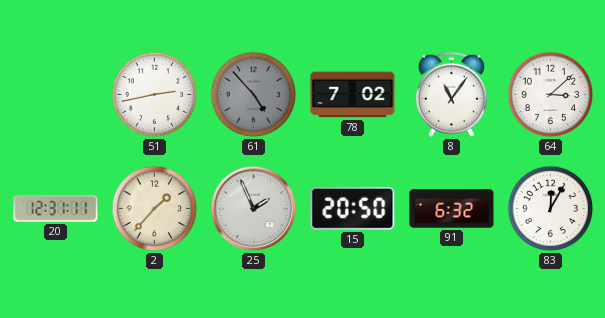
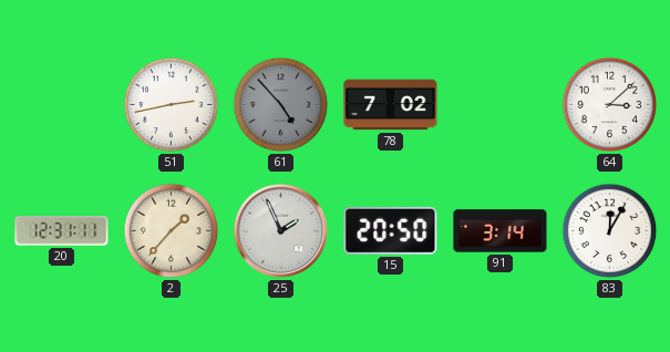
8: 11:06 -> none
91: 6:32 -> 3:14
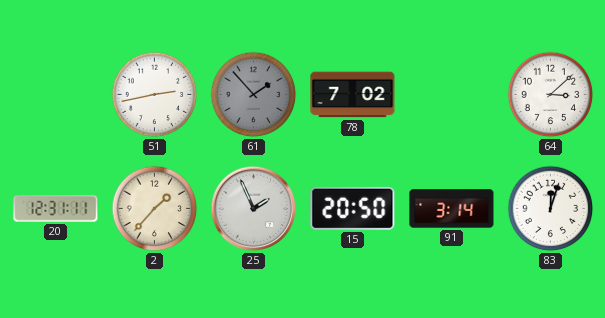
61: 4:53 -> 1:53
83: 12:05 -> 12:03
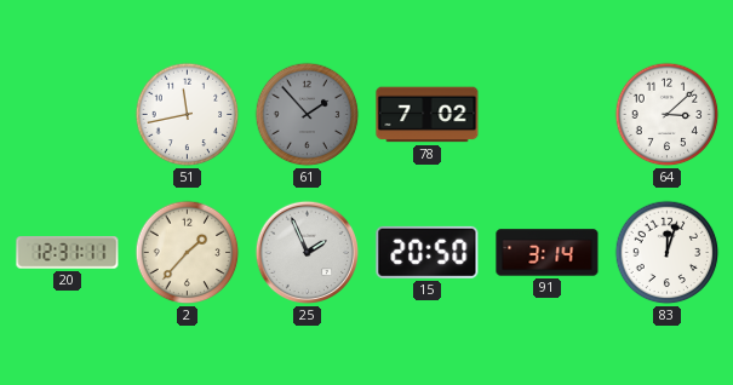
51: 2:43 -> 11:43
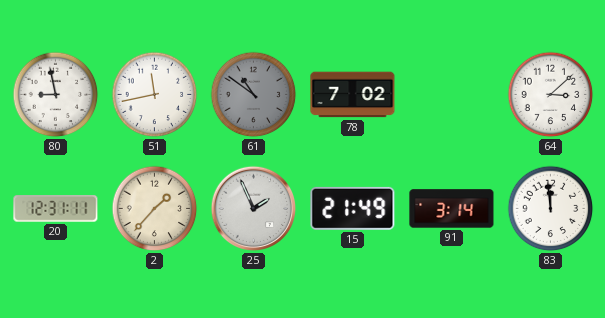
80: none -> 8:58
61: 1:53 -> 10:51
15: 20:50 -> 21:49
83: 12:03 -> 11:59
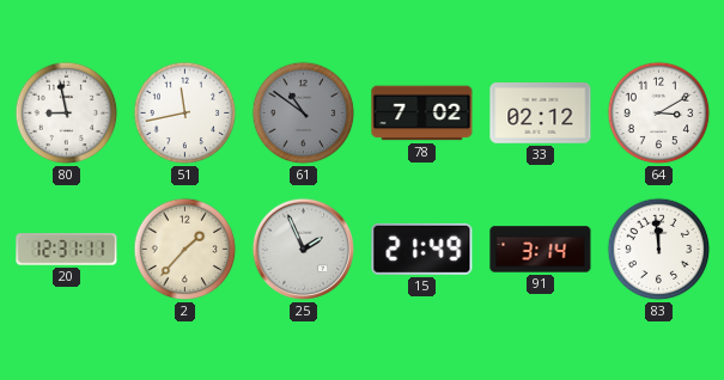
33: none -> 02:12
64: 3:08 -> 3:10
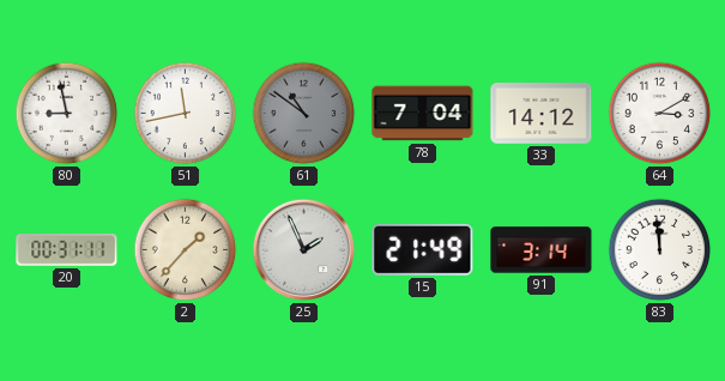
78: 7:02 -> 7:04
33: 02:12 -> 14:12
20: 12:31 -> 00:31
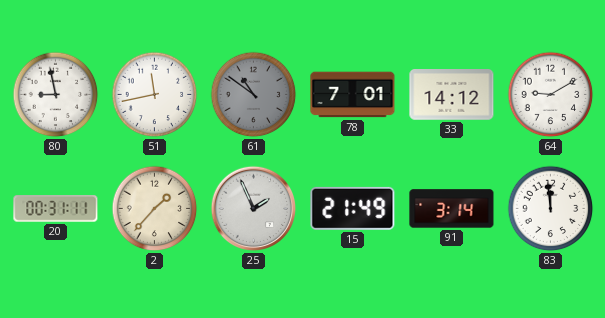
78: 7:04 -> 7:01
64: 3:10 -> 9:10
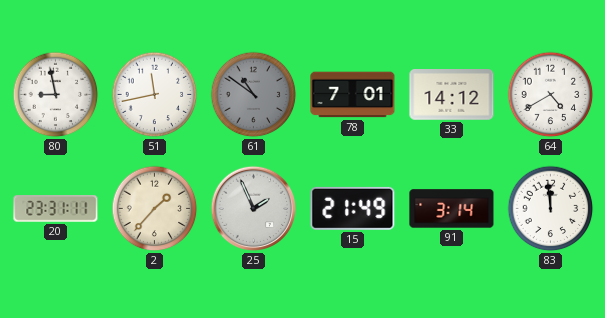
64: 9:10 -> 4:40
20: 00:31 -> 23:31
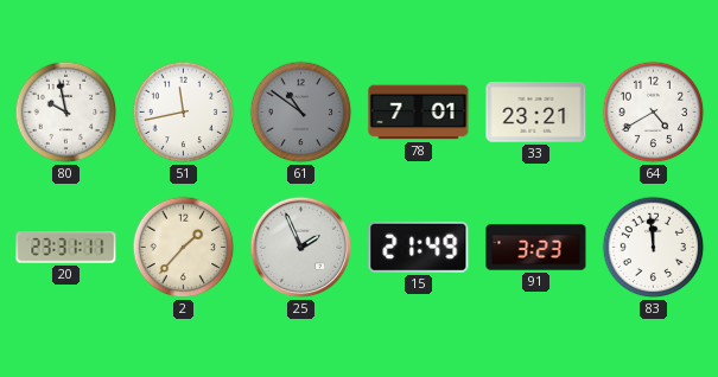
80: 8:58 -> 9:58
33: 14:12 -> 23:21
91: 3:14 -> 3:23
